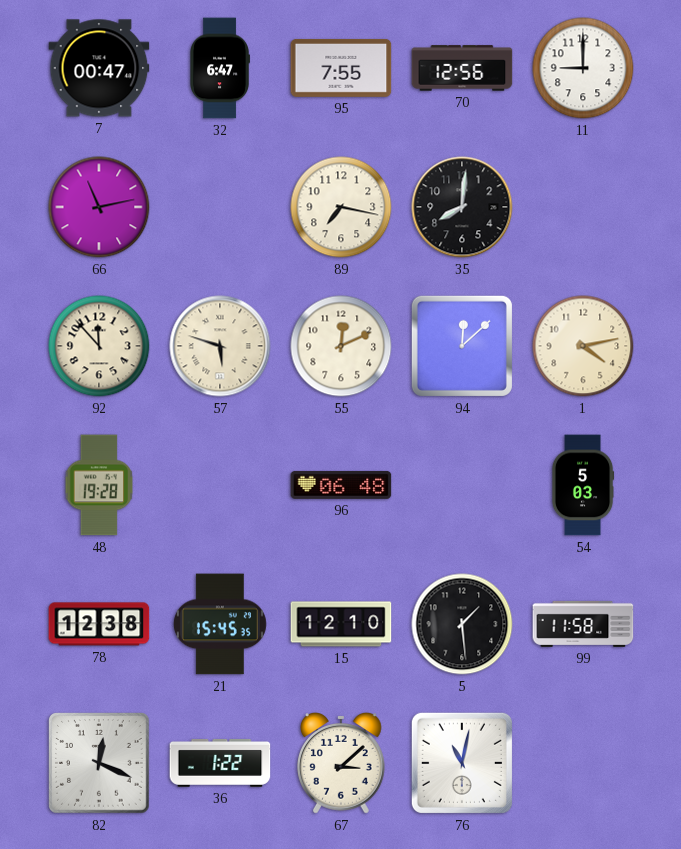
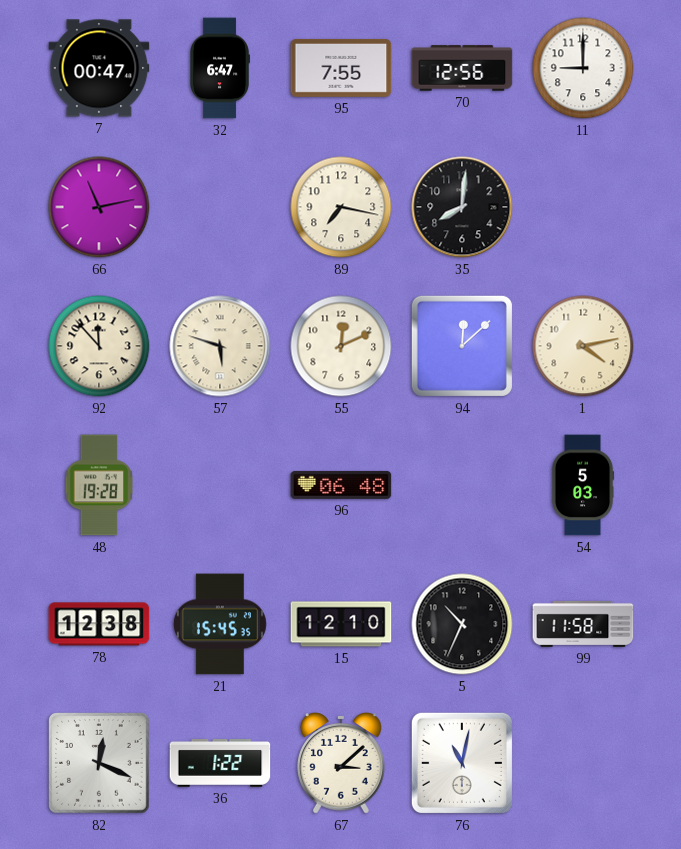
5: 1:29 -> 10:34
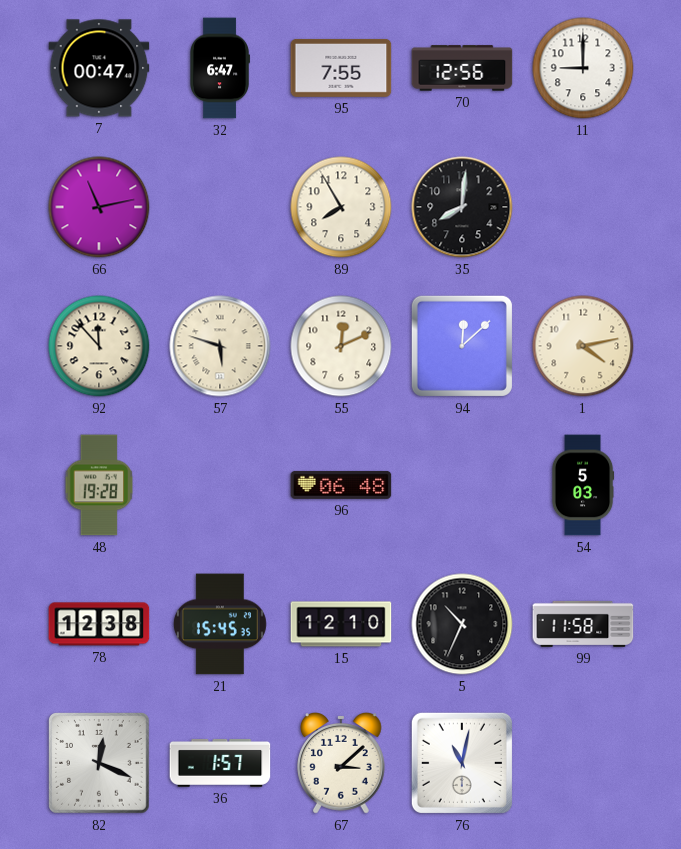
89: 7:17 -> 7:55
36: 1:22 -> 1:57
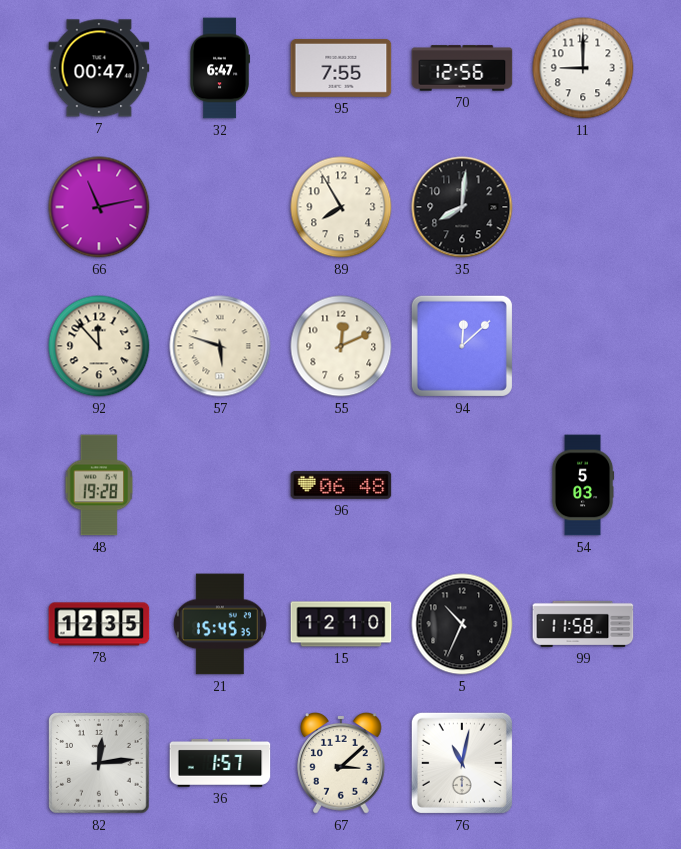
1: 4:13 -> none
78: 12:38 -> 12:35
82: 12:19 -> 12:14
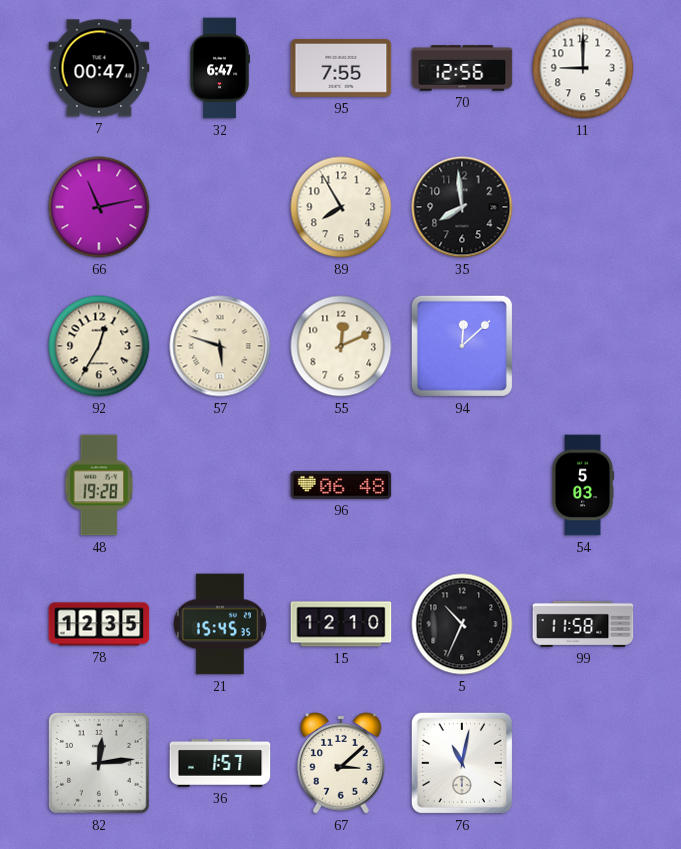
35: 8:01 -> 7:59
92: 11:53 -> 12:35
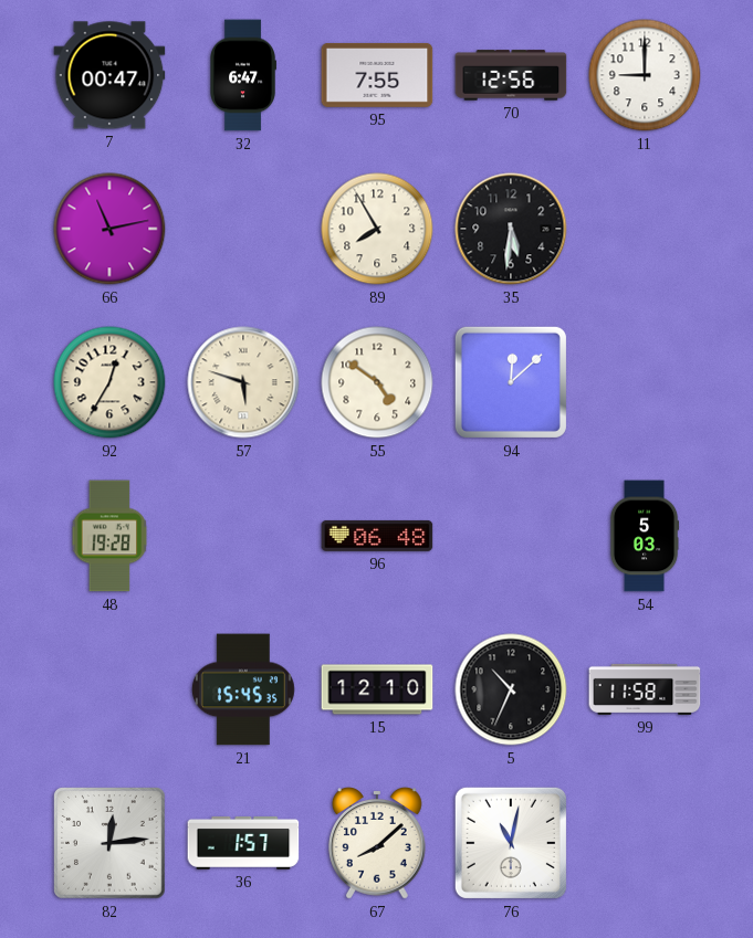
35: 7:59 -> 5:31
55: 12:11 -> 4:51
78: 12:35 -> none
67: 3:08 -> 8:08
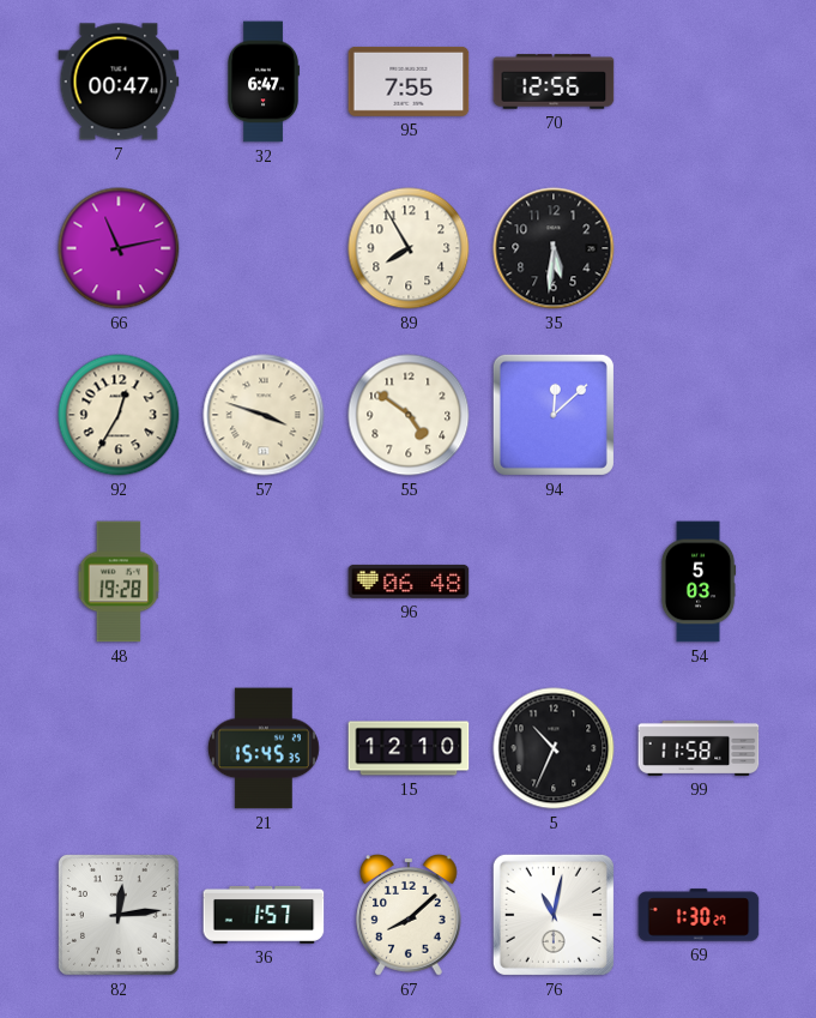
11: 9:00 -> none
57: 5:48 -> 3:48
69: none -> 1:30
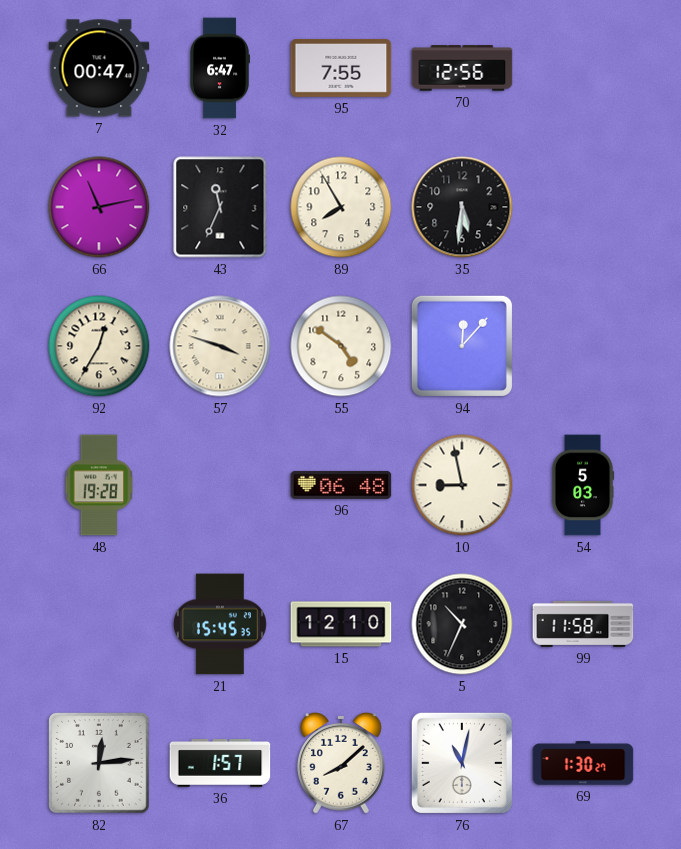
43: none -> 11:34
94: 12:08 -> 12:07
10: none -> 8:58
